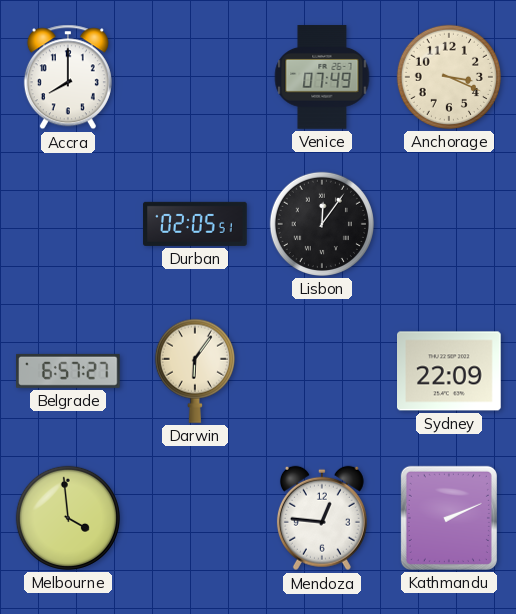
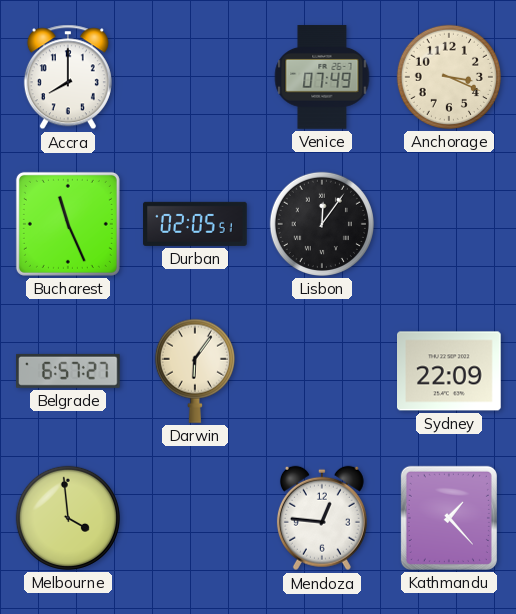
Bucharest: none -> 11:26
Kathmandu: 2:11 -> 1:23
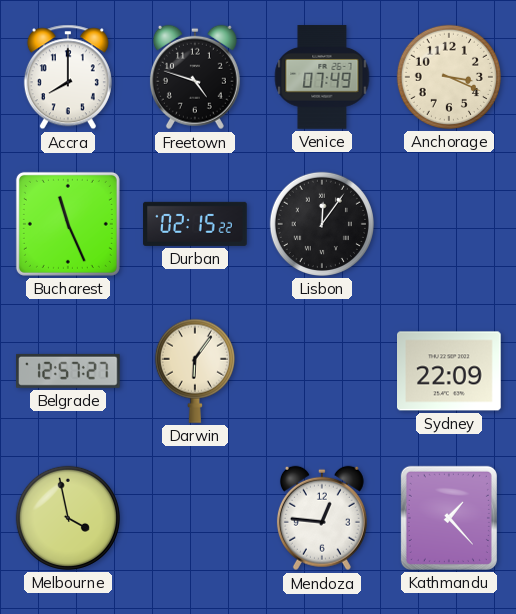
Freetown: none -> 4:48
Durban: 02:05 -> 02:15
Belgrade: 6:57 -> 12:57
Melbourne: 3:59 -> 3:58
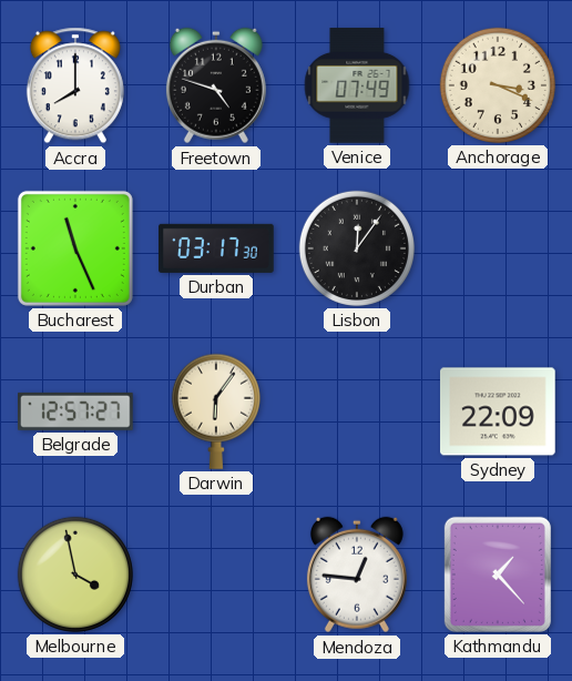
Durban: 02:15 -> 03:17
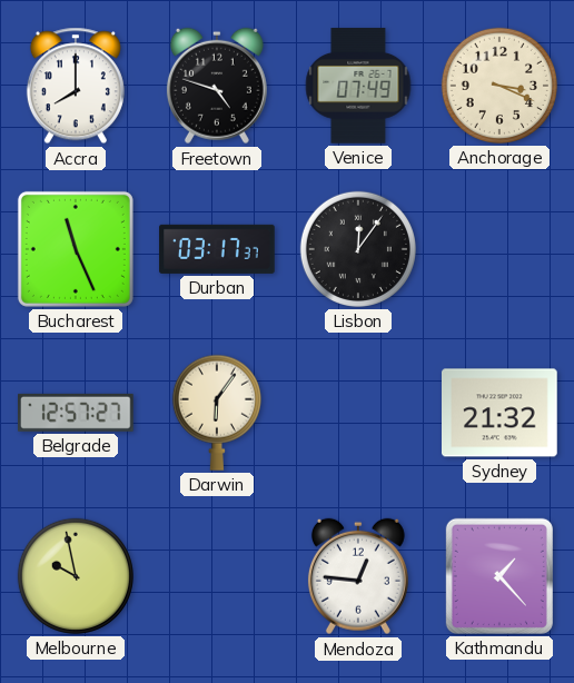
Durban: 03:17:30 -> 03:17:37
Sydney: 22:09 -> 21:32
Melbourne: 3:58 -> 9:58
